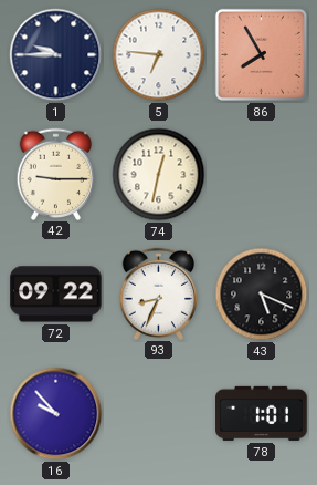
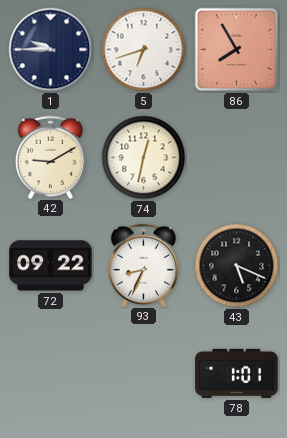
5: 6:46 -> 6:42
42: 9:15 -> 9:10
16: 9:53 -> none
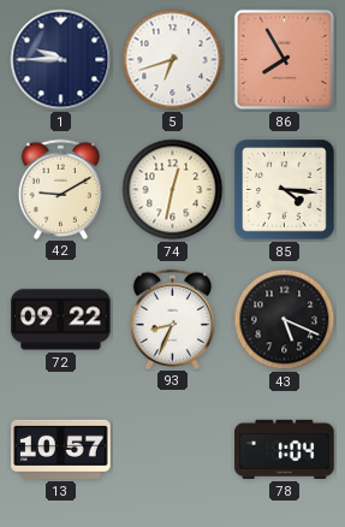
85: none -> 4:16
13: none -> 10:57
78: 1:01 -> 1:04
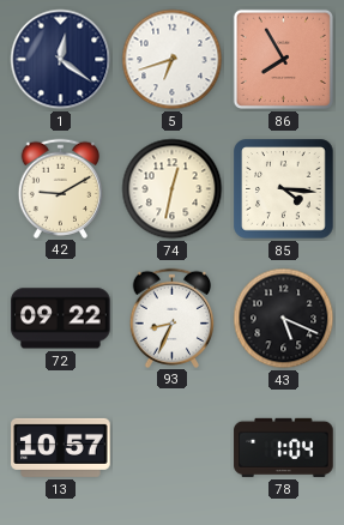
1: 9:45 -> 12:21
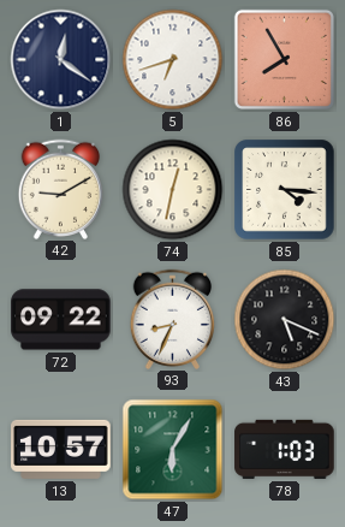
47: none -> 6:05
78: 1:04 -> 1:03
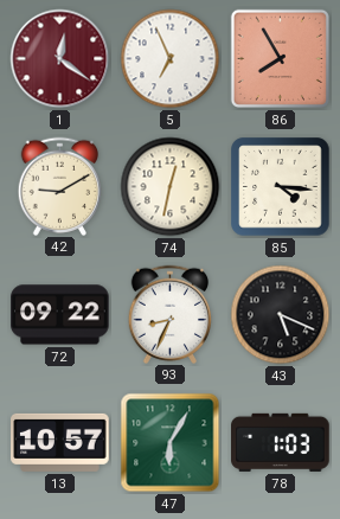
1 dial: navy -> burgundy
5: 6:42 -> 6:56
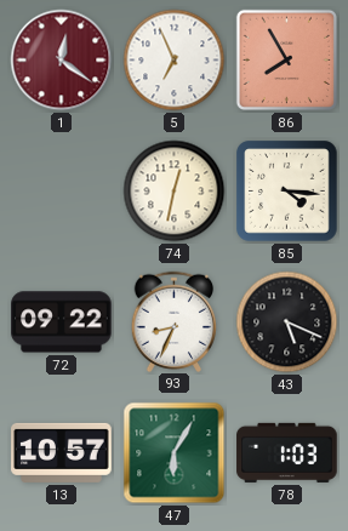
42: 9:10 -> none
